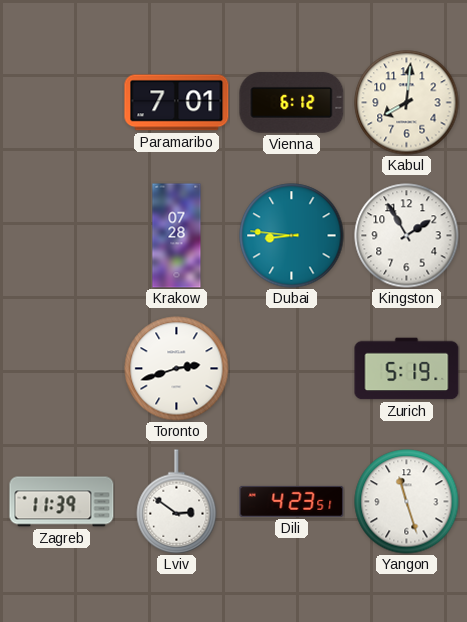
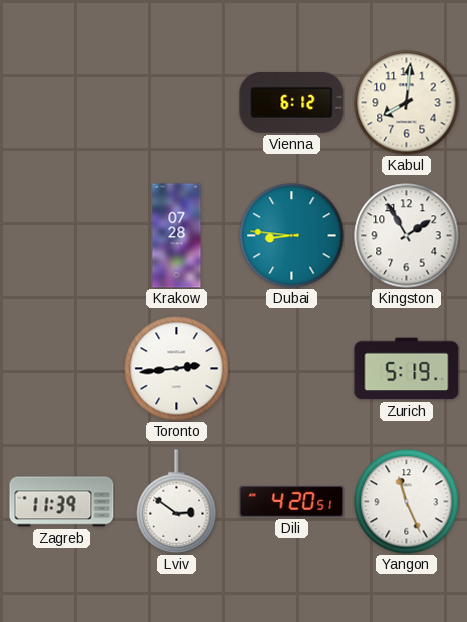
Paramaribo: 7:01 -> none
Toronto: 2:42 -> 2:44
Dili: 4:23 -> 4:20
Yangon: 11:27 -> 11:26
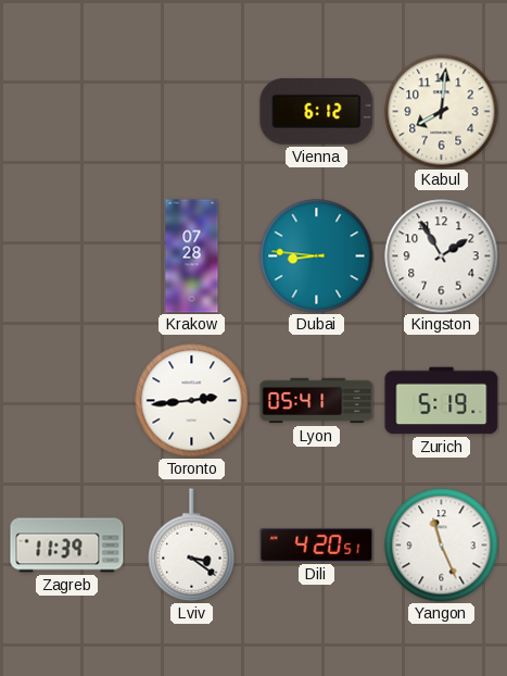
Lyon: none -> 05:41
Lviv: 2:51 -> 3:21
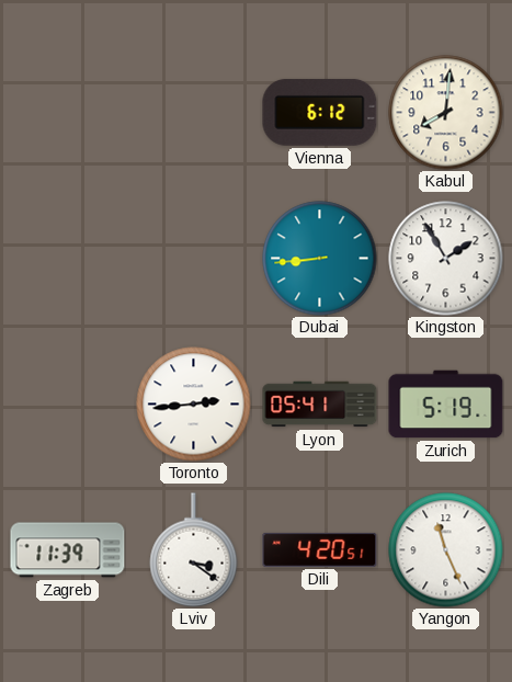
Krakow: 07:28 -> none
Dubai: 8:46 -> 8:44
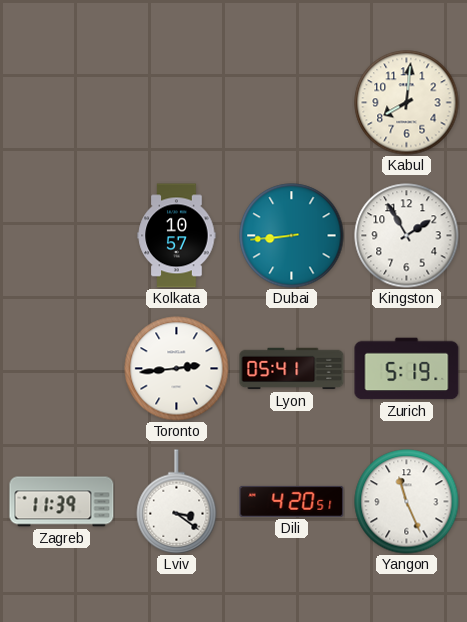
Vienna: 6:12 -> none
Kolkata: none -> 10:57
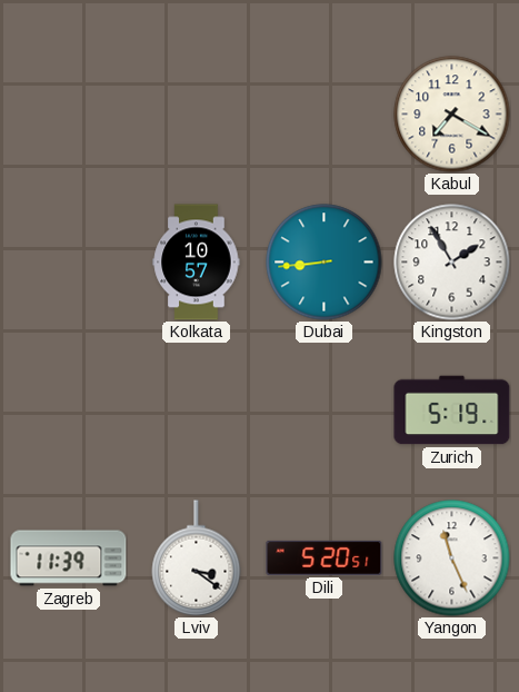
Kabul: 8:01 -> 7:20
Toronto: 2:44 -> none
Lyon: 05:41 -> none
Dili: 4:20 -> 5:20
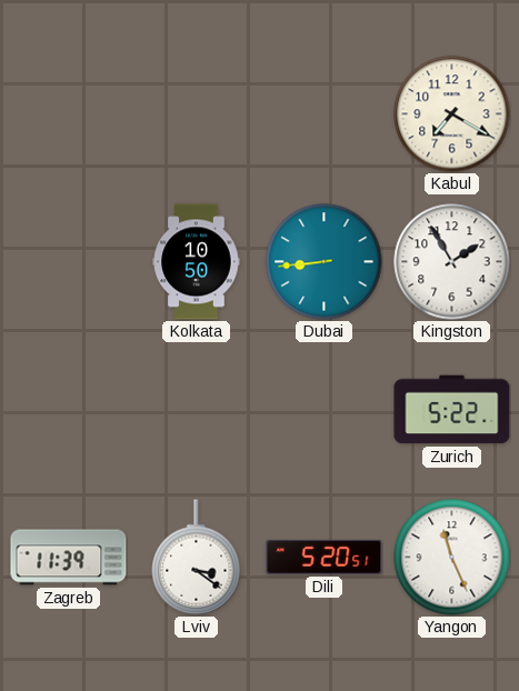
Kolkata: 10:57 -> 10:50
Zurich: 5:19 -> 5:22
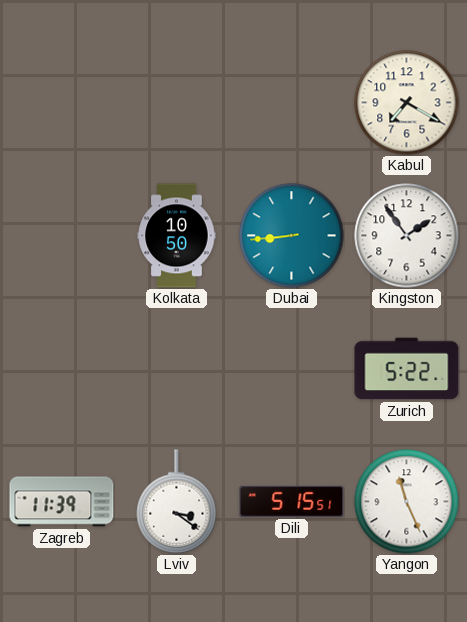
Kingston: 1:55 -> 1:54
Dili: 5:20 -> 5:15
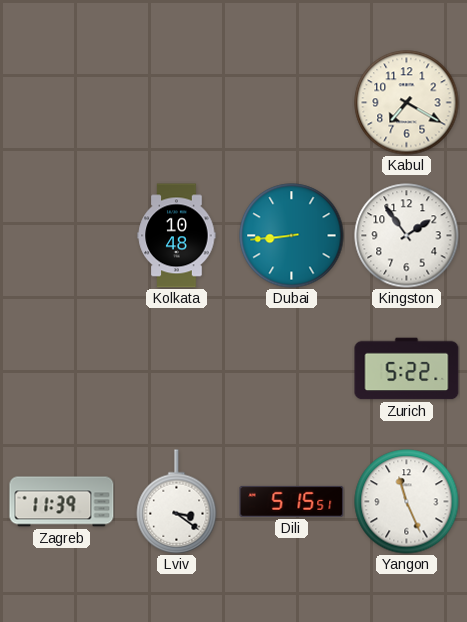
Kolkata: 10:50 -> 10:48
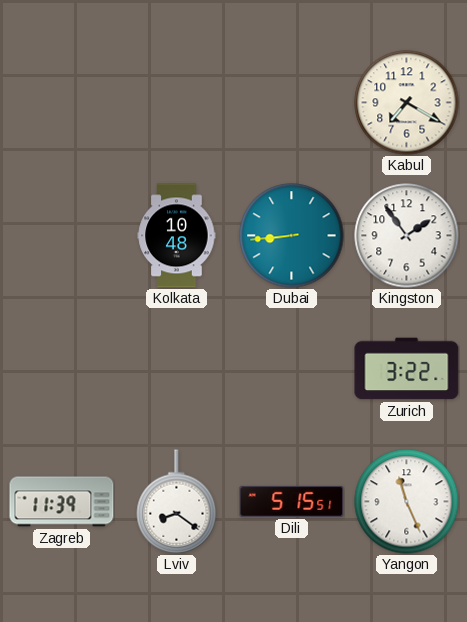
Zurich: 5:22 -> 3:22
Lviv: 3:21 -> 8:21
